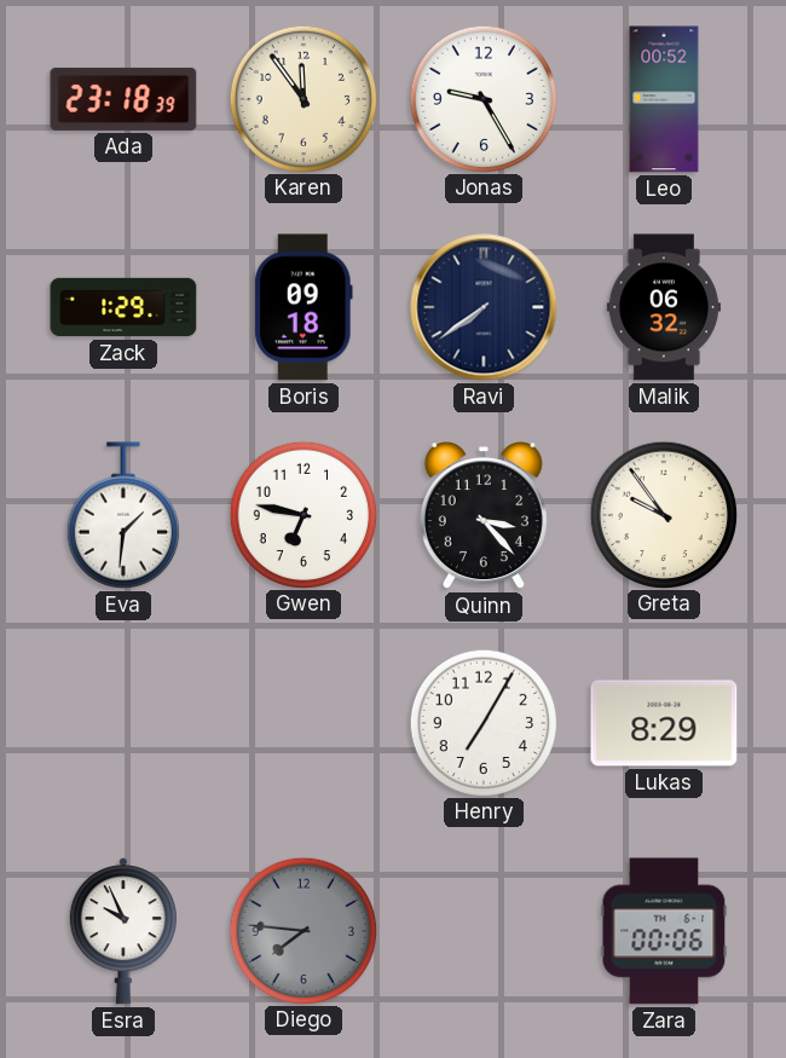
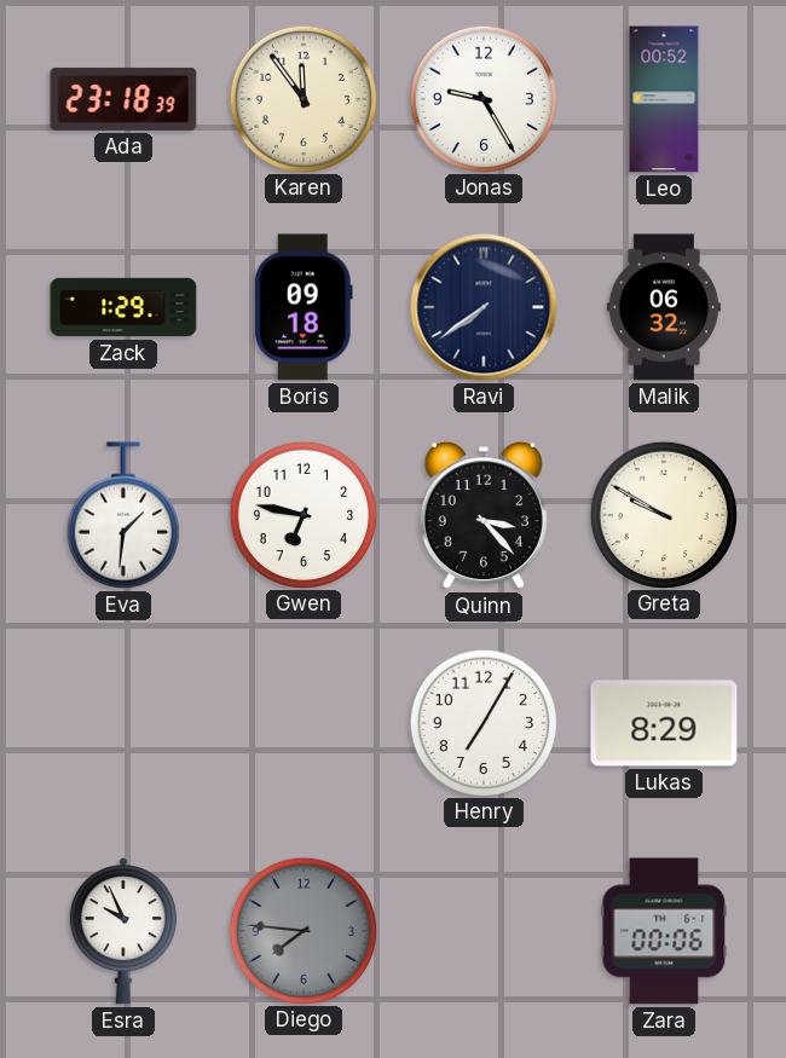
Greta: 9:54 -> 9:50
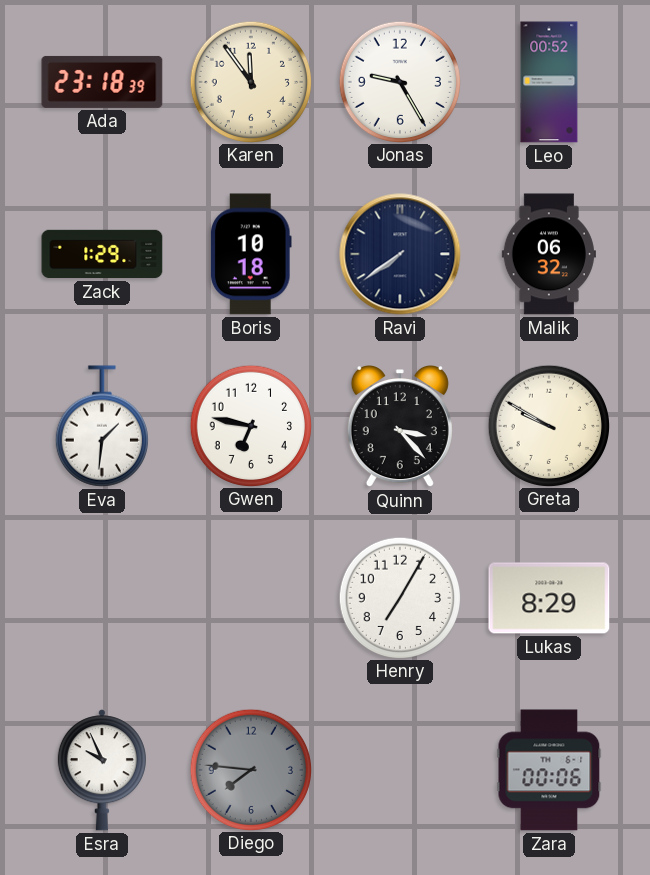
Boris: 09:18 -> 10:18
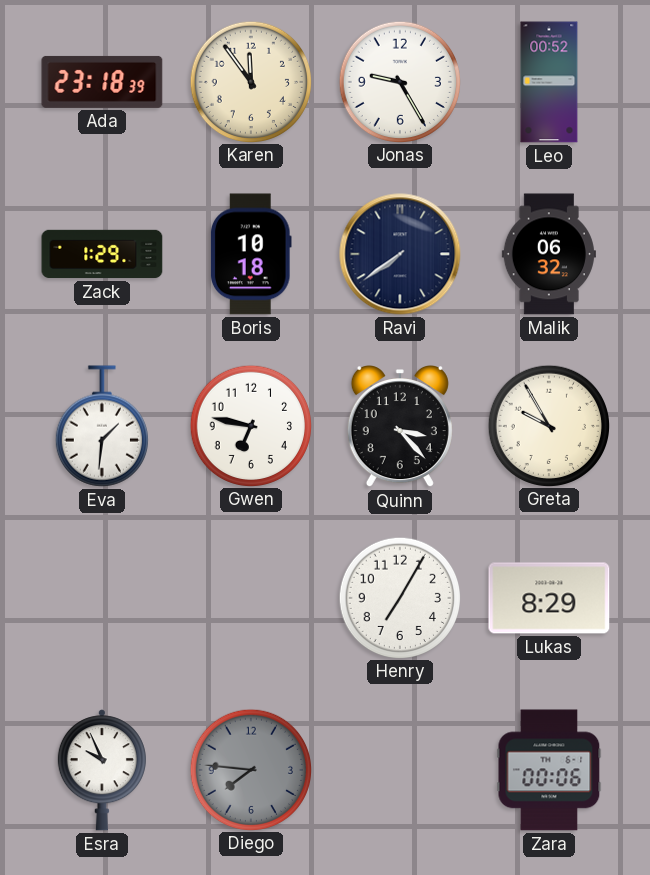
Greta: 9:50 -> 9:55
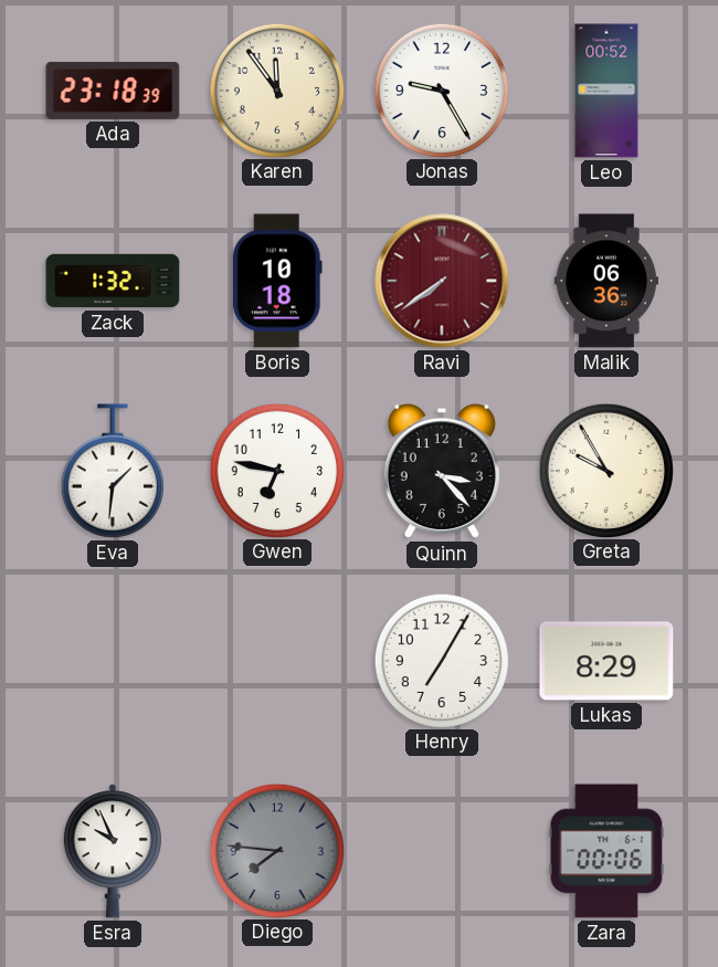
Zack: 1:29 -> 1:32
Ravi dial: navy -> burgundy
Malik: 06:32 -> 06:36
